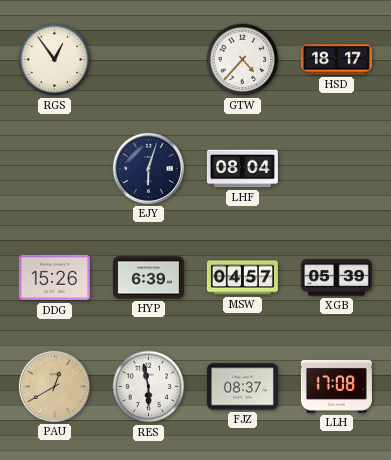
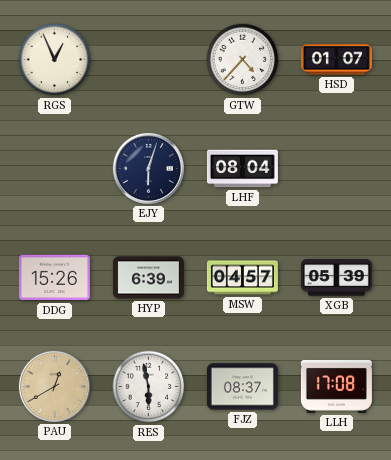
RGS: 12:54 -> 12:56
HSD: 18:17 -> 01:07
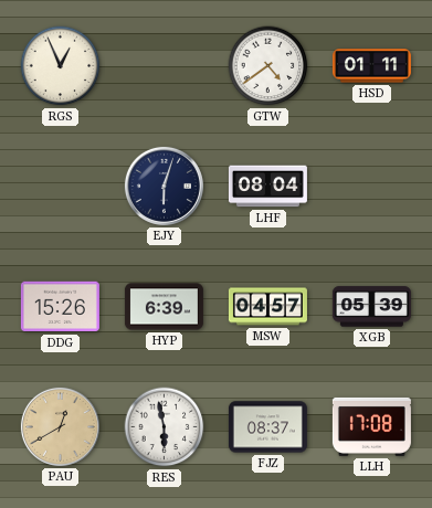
GTW: 4:37 -> 4:39
HSD: 01:07 -> 01:11
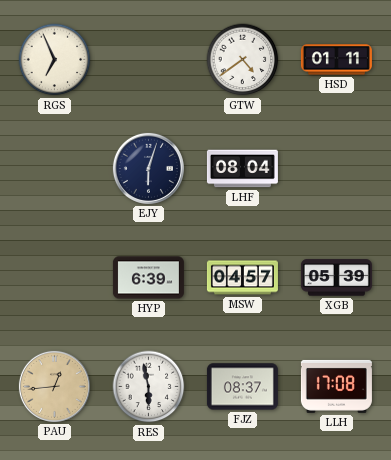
RGS: 12:56 -> 6:56
DDG: 15:26 -> none
PAU: 12:40 -> 12:44
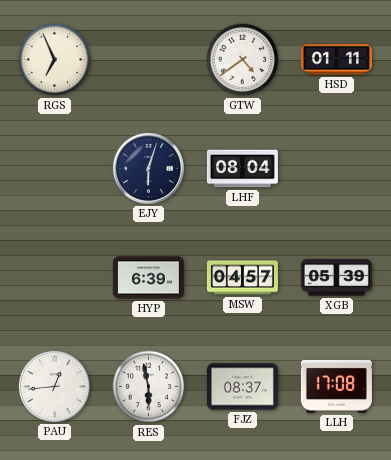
PAU dial: champagne -> white
